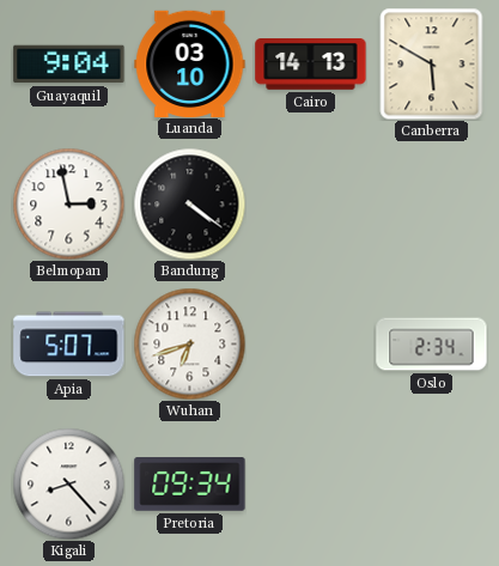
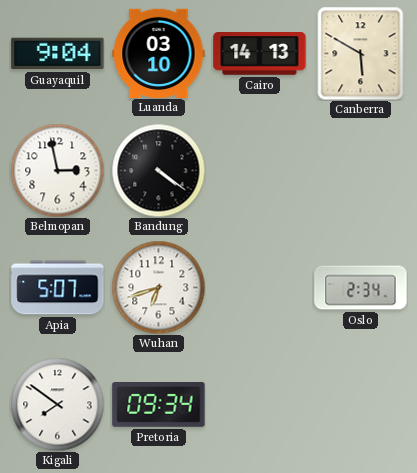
Kigali: 8:23 -> 7:51
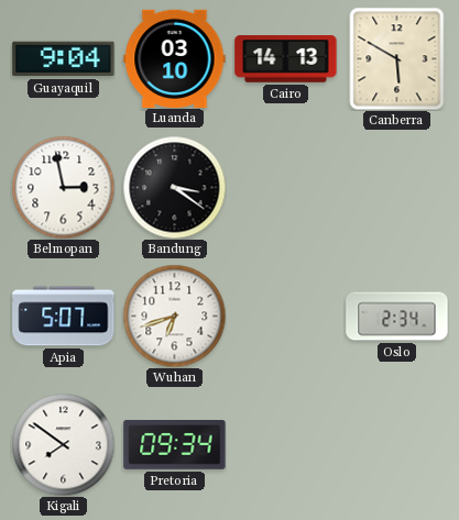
Bandung: 4:21 -> 3:21
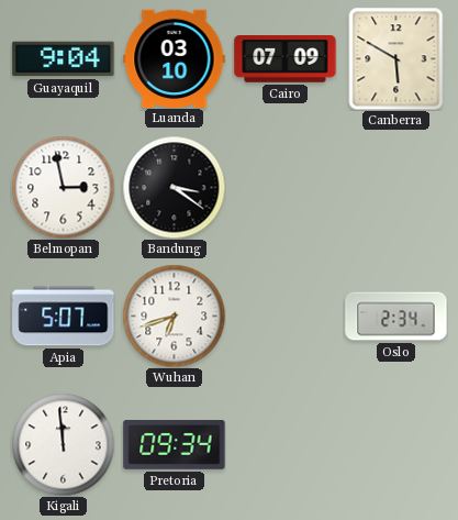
Cairo: 14:13 -> 07:09
Kigali: 7:51 -> 11:59
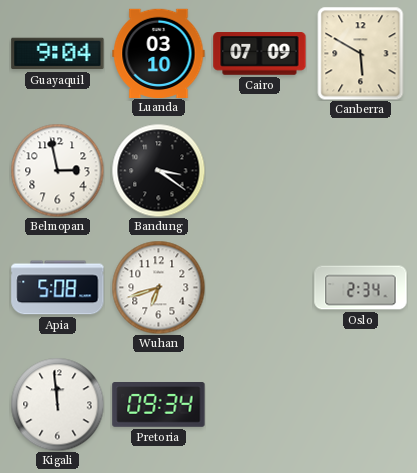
Apia: 5:07 -> 5:08
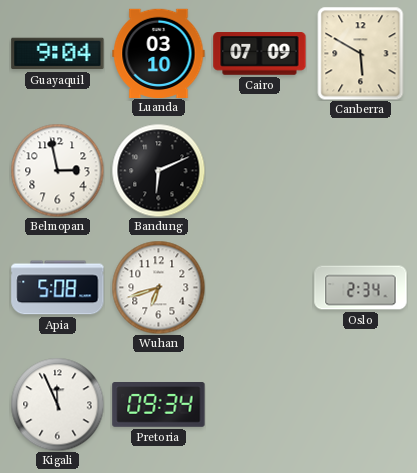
Bandung: 3:21 -> 6:11
Kigali: 11:59 -> 11:56
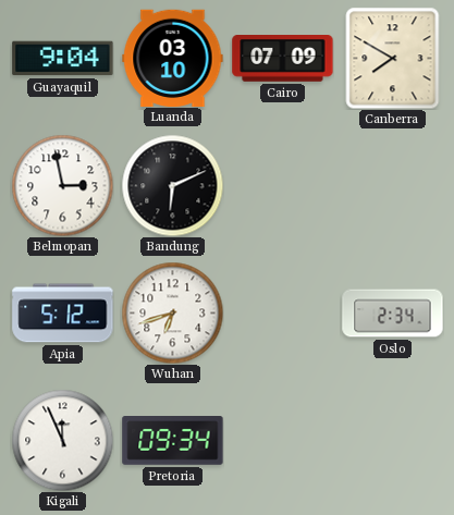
Canberra: 5:50 -> 7:50
Apia: 5:08 -> 5:12
